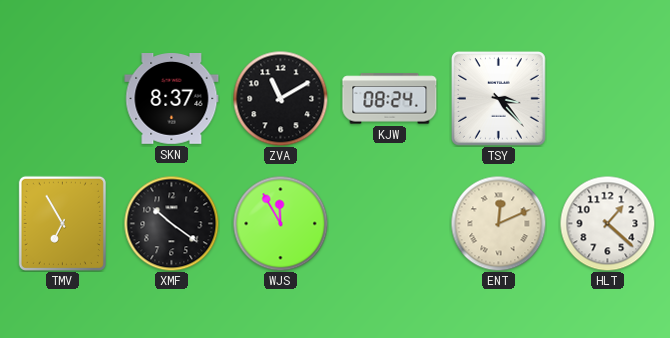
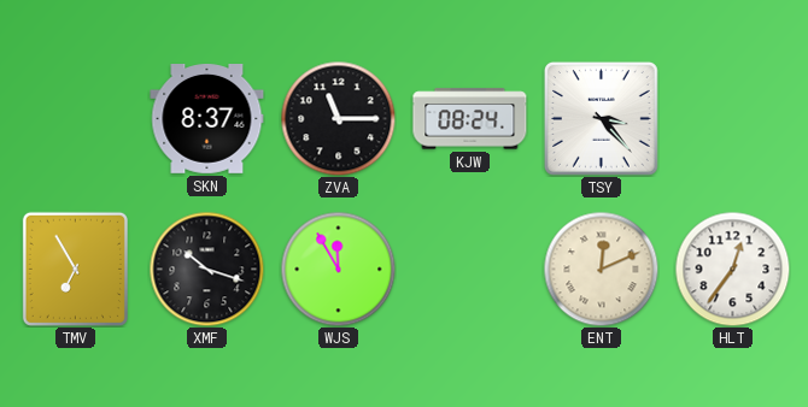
ZVA: 11:10 -> 11:15
XMF: 10:21 -> 10:18
HLT: 1:22 -> 12:36
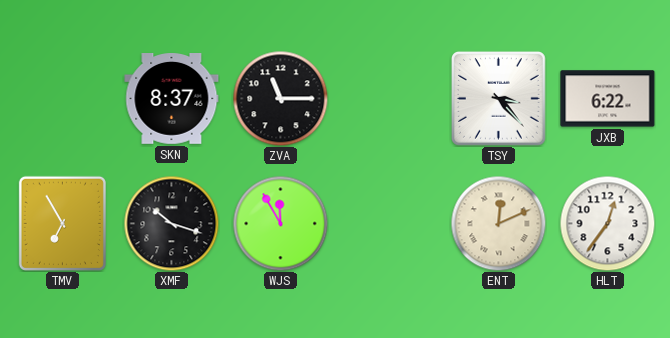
KJW: 08:24 -> none
JXB: none -> 6:22
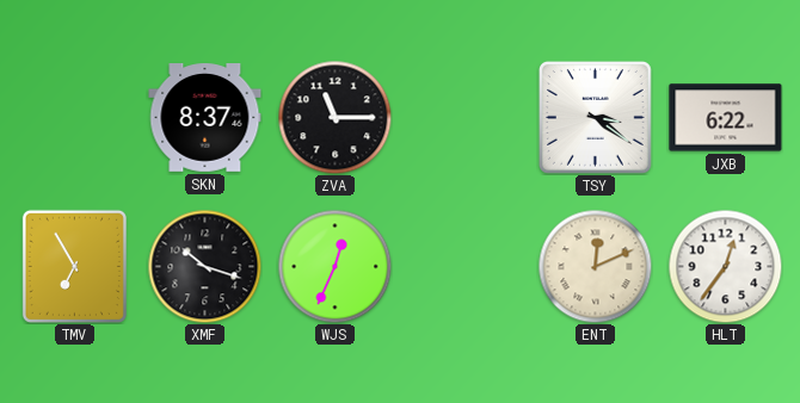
TSY: 3:23 -> 3:21
WJS: 11:55 -> 12:34
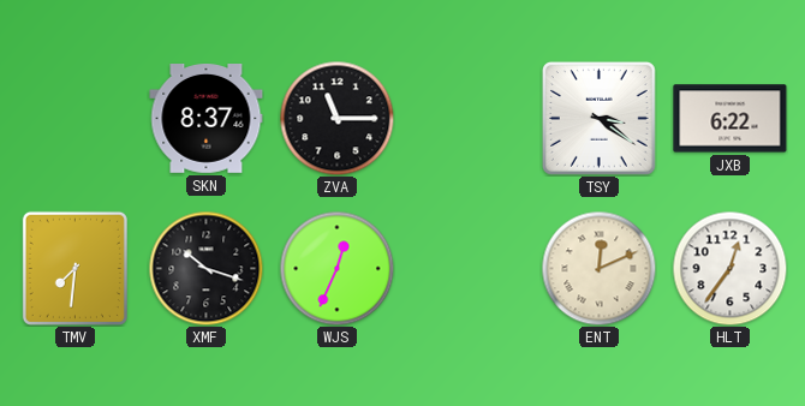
TMV: 6:55 -> 7:31
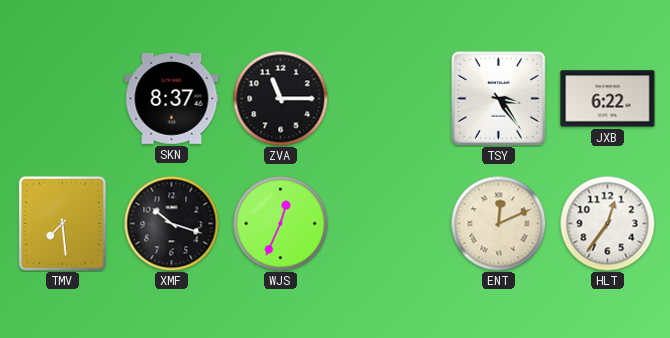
TSY: 3:21 -> 3:24
TMV: 7:31 -> 7:29
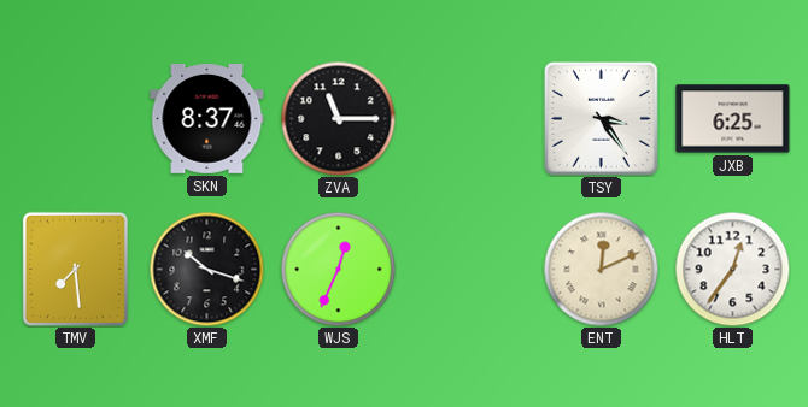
JXB: 6:22 -> 6:25
